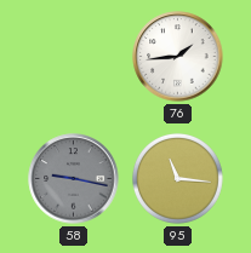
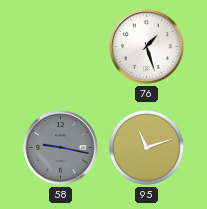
76: 1:44 -> 1:27
95: 11:16 -> 11:12
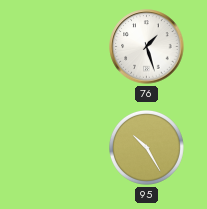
58: 9:17 -> none
95: 11:12 -> 10:25
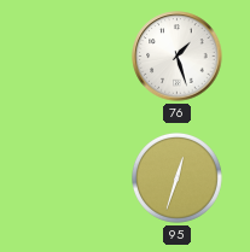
95: 10:25 -> 12:33
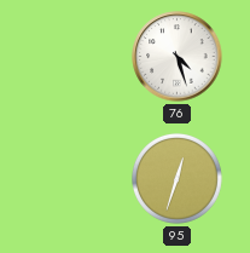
76: 1:27 -> 4:27
